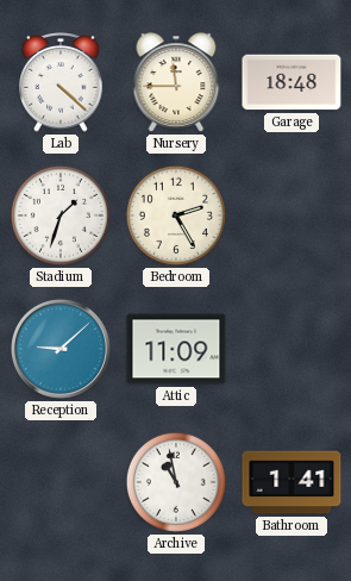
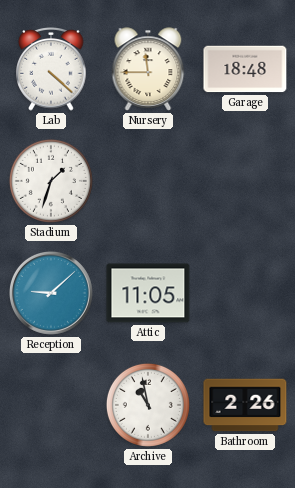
Bedroom: 2:25 -> none
Attic: 11:09 -> 11:05
Bathroom: 1:41 -> 2:26
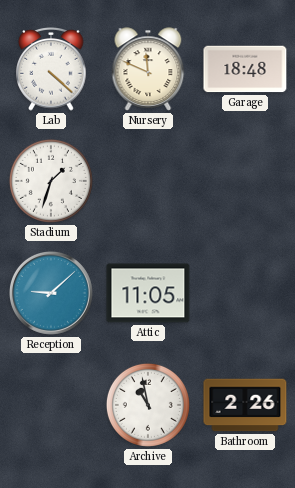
Nursery: 11:45 -> 11:49
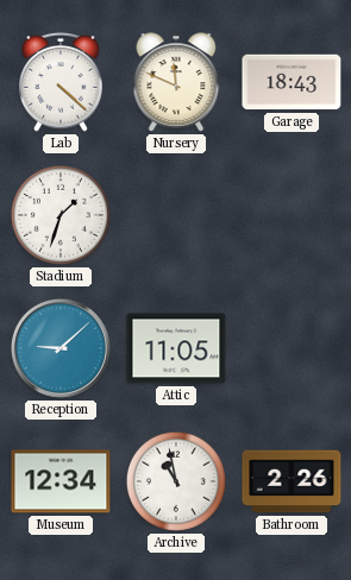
Garage: 18:48 -> 18:43
Museum: none -> 12:34
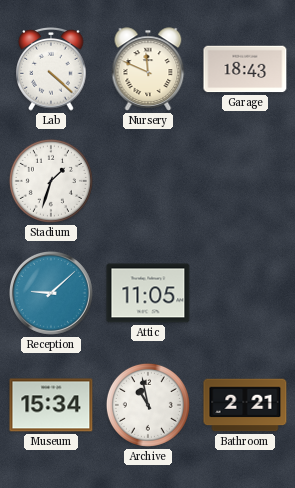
Museum: 12:34 -> 15:34
Bathroom: 2:26 -> 2:21
